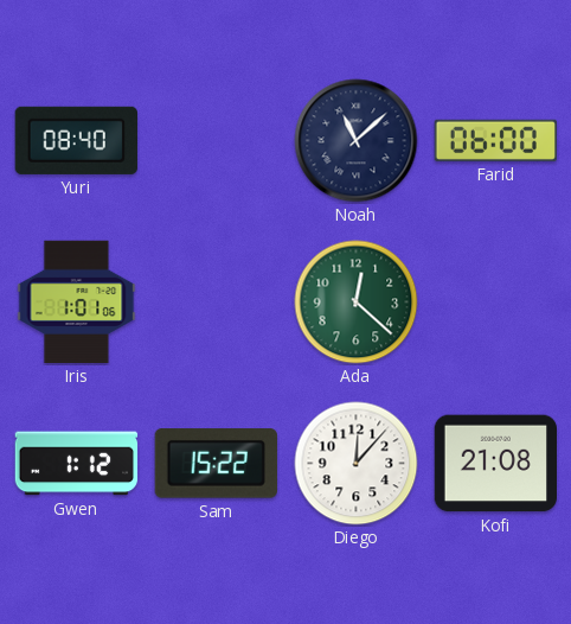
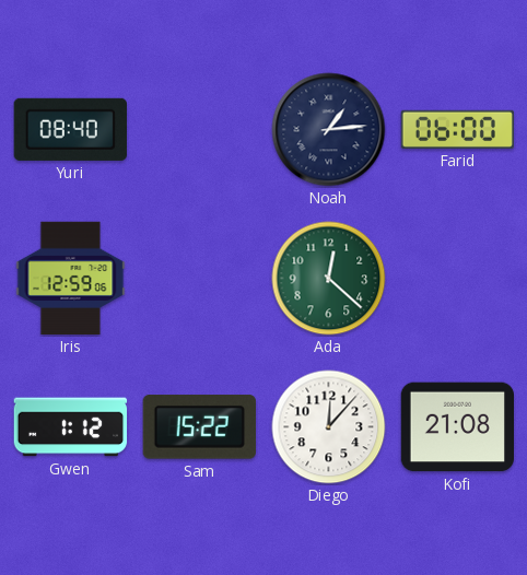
Noah: 11:08 -> 1:14
Iris: 1:01 -> 12:59
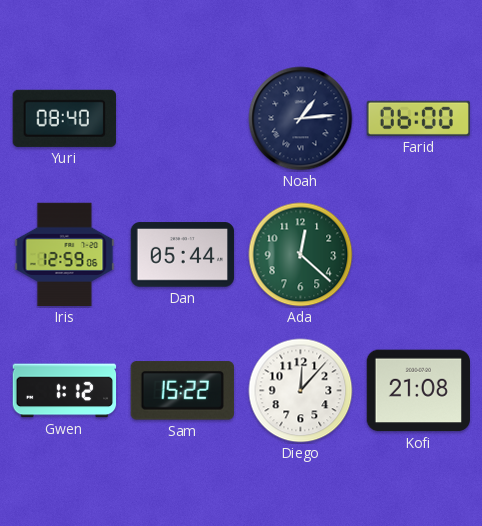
Dan: none -> 05:44
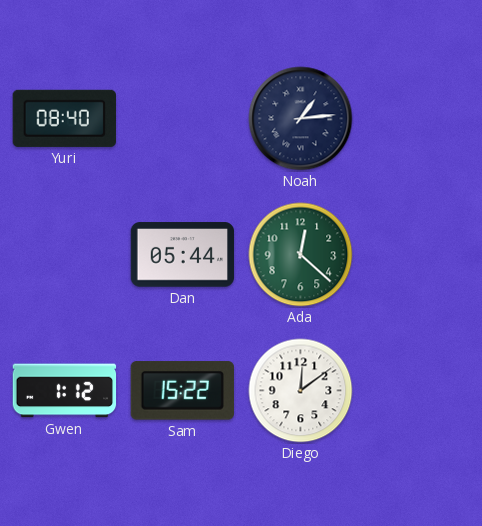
Farid: 06:00 -> none
Iris: 12:59 -> none
Diego: 12:07 -> 12:09
Kofi: 21:08 -> none
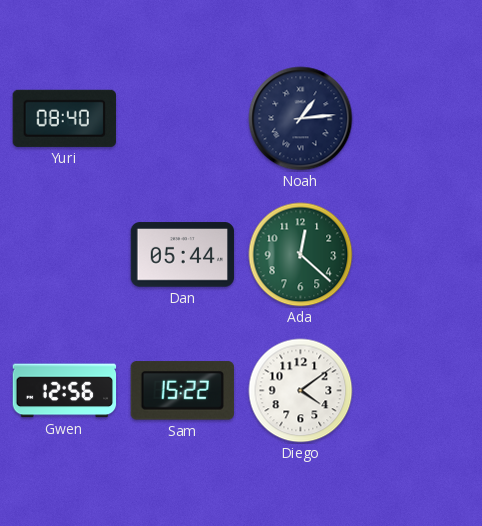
Gwen: 1:12 -> 12:56
Diego: 12:09 -> 4:09
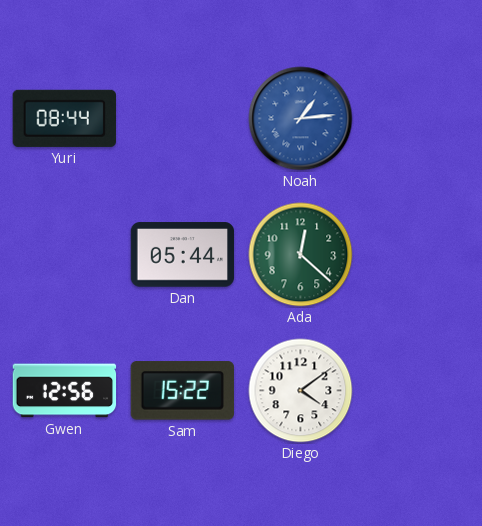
Yuri: 08:40 -> 08:44
Noah dial: navy -> blue
